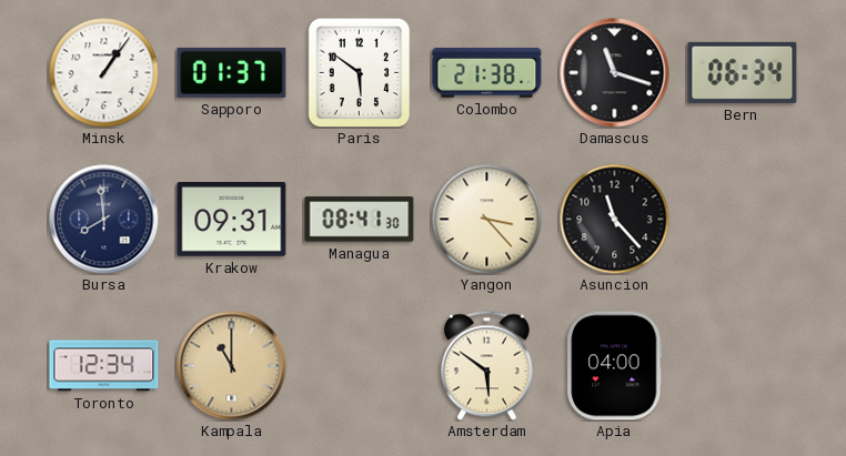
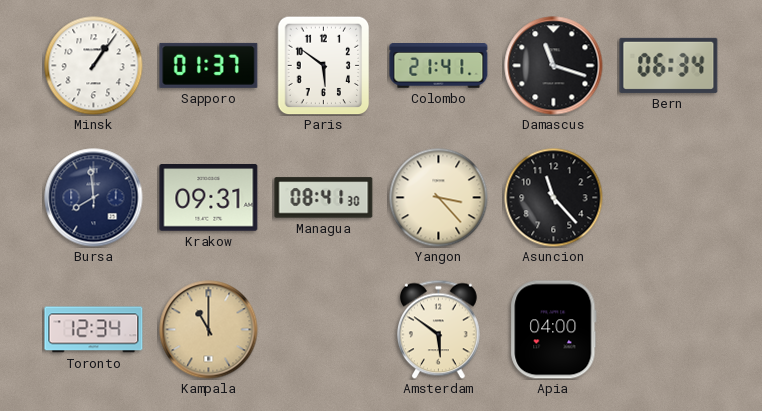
Colombo: 21:38 -> 21:41
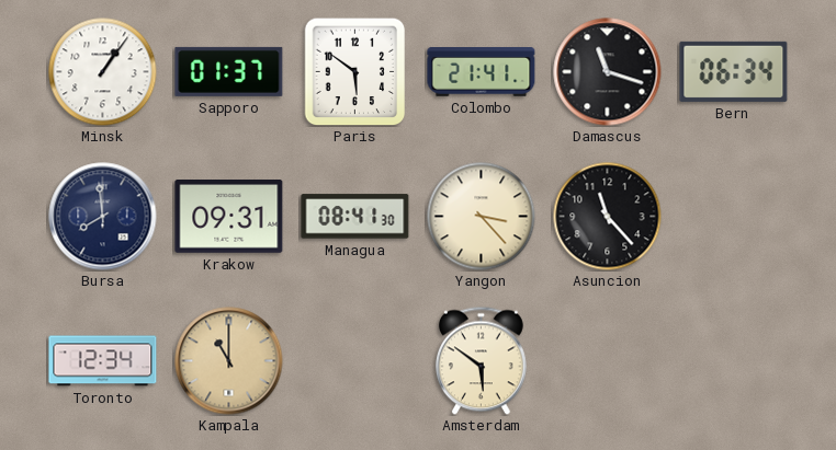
Apia: 04:00 -> none
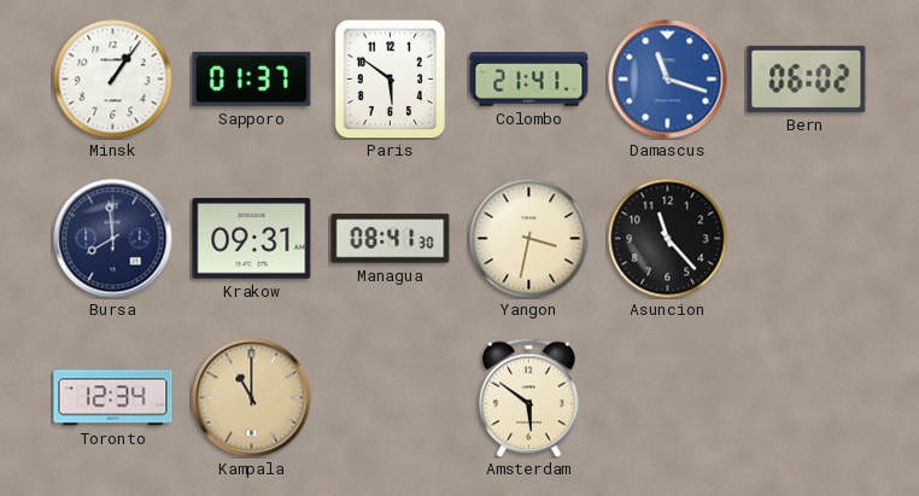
Damascus dial: black -> blue
Bern: 06:34 -> 06:02
Yangon: 3:23 -> 3:32
